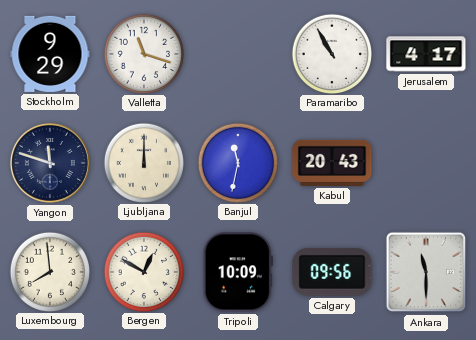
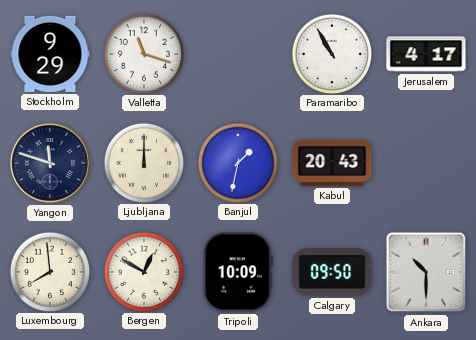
Banjul: 11:32 -> 1:32
Calgary: 09:56 -> 09:50
Ankara: 11:30 -> 10:30
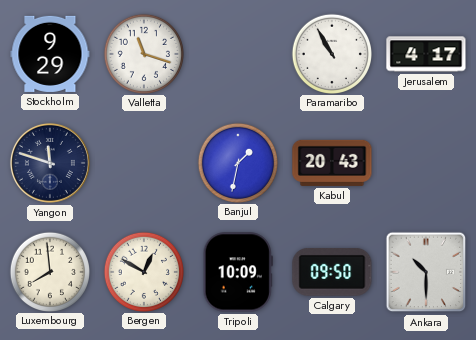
Ljubljana: 12:00 -> none
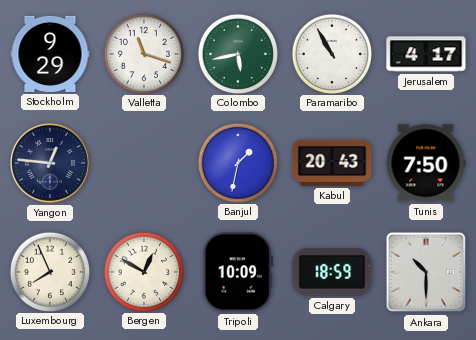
Colombo: none -> 5:43
Yangon: 11:48 -> 12:46
Tunis: none -> 7:50
Luxembourg: 7:59 -> 7:56
Calgary: 09:50 -> 18:59
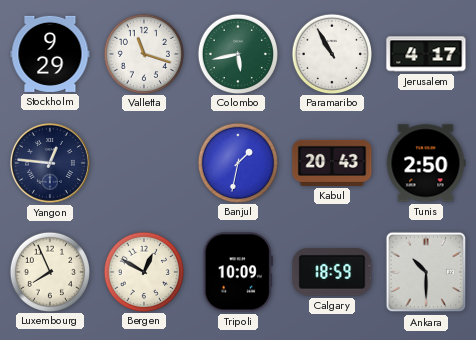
Tunis: 7:50 -> 2:50
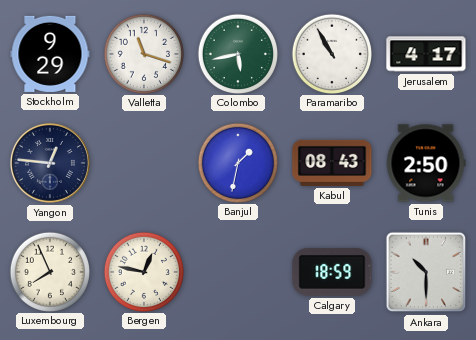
Kabul: 20:43 -> 08:43
Bergen: 12:50 -> 12:47
Tripoli: 10:09 -> none
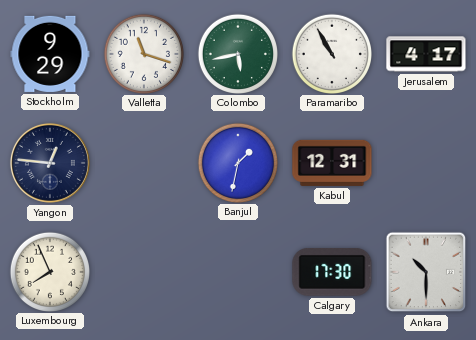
Kabul: 08:43 -> 12:31
Tunis: 2:50 -> none
Bergen: 12:47 -> none
Calgary: 18:59 -> 17:30
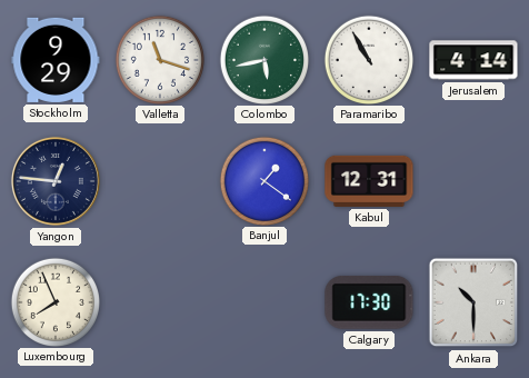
Jerusalem: 4:17 -> 4:14
Banjul: 1:32 -> 1:21
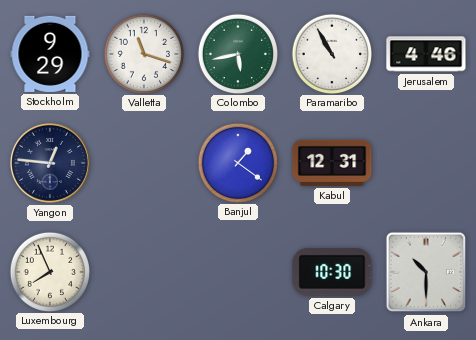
Jerusalem: 4:14 -> 4:46
Calgary: 17:30 -> 10:30
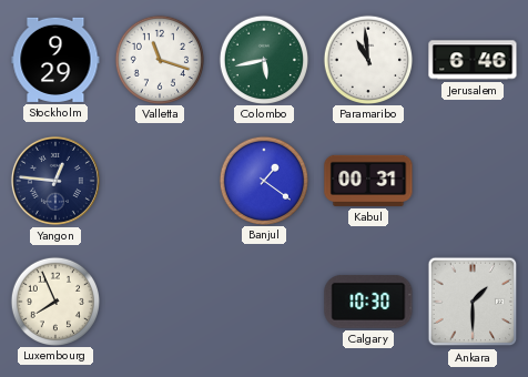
Paramaribo: 10:55 -> 10:59
Jerusalem: 4:46 -> 6:46
Kabul: 12:31 -> 00:31
Ankara: 10:30 -> 1:30
